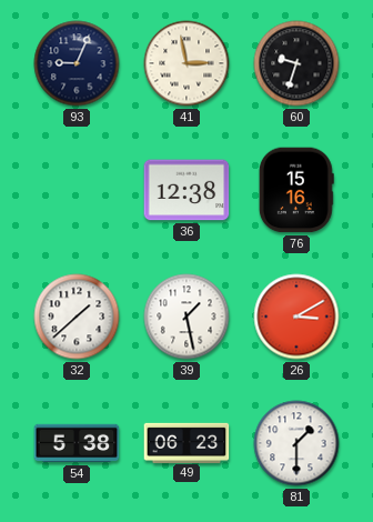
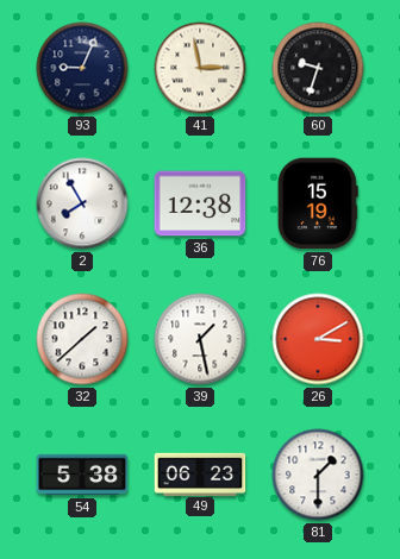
2: none -> 7:55
76: 15:16 -> 15:19
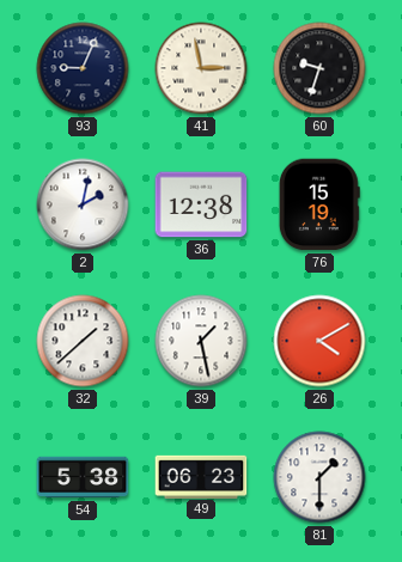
2: 7:55 -> 2:02
26: 3:10 -> 4:10
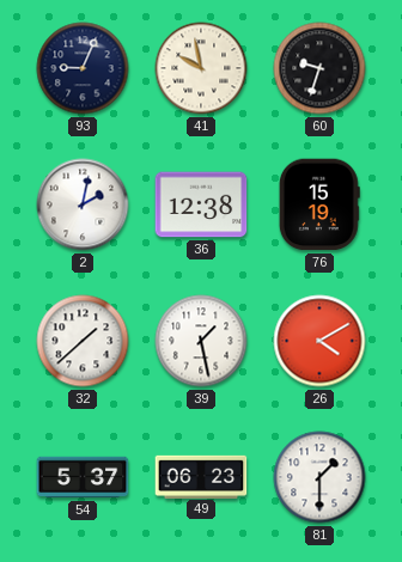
41: 2:58 -> 9:58
54: 5:38 -> 5:37
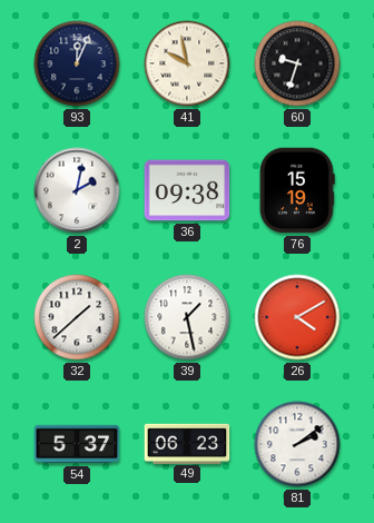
93: 9:04 -> 12:04
36: 12:38 -> 09:38
81: 1:30 -> 2:09
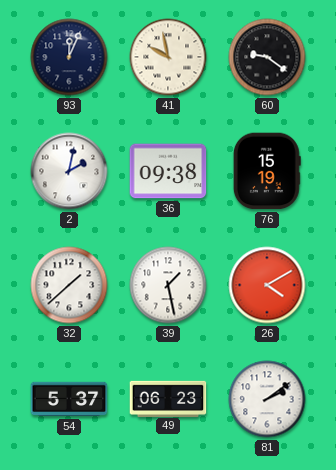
60: 9:33 -> 9:21
